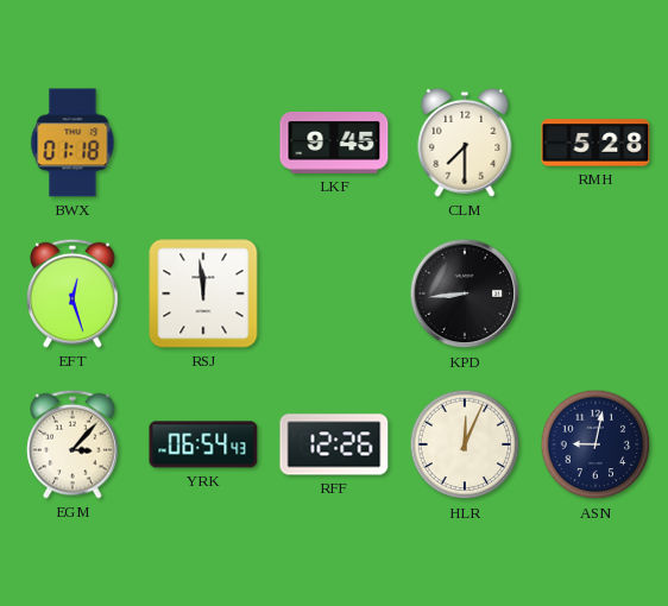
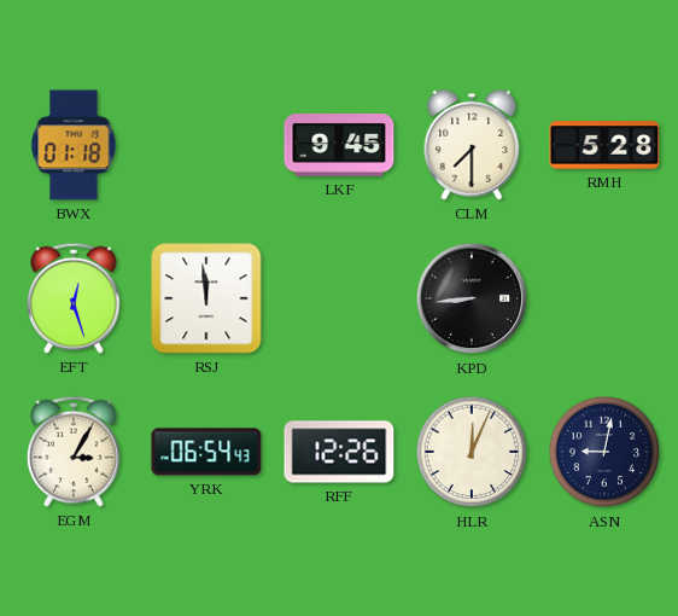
EGM: 3:07 -> 3:05
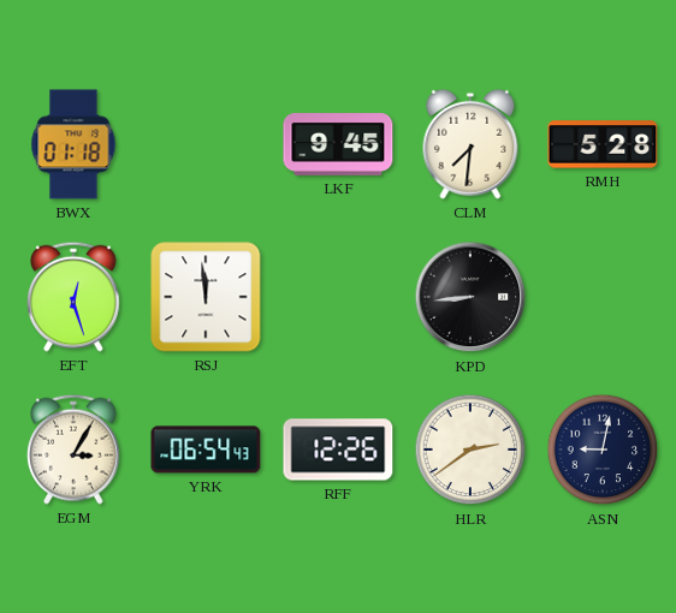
CLM: 7:30 -> 7:31
HLR: 12:04 -> 2:39
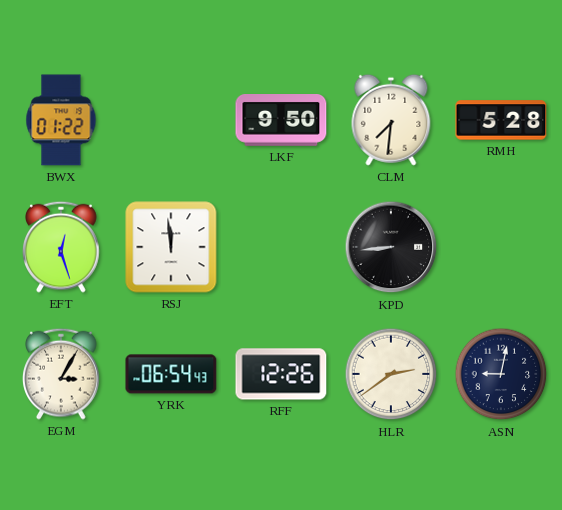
BWX: 01:18 -> 01:22
LKF: 9:45 -> 9:50
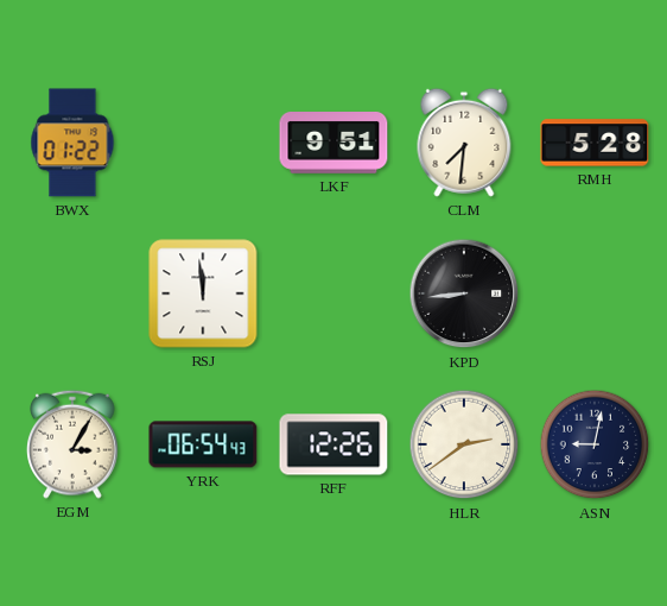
LKF: 9:50 -> 9:51
EFT: 12:27 -> none
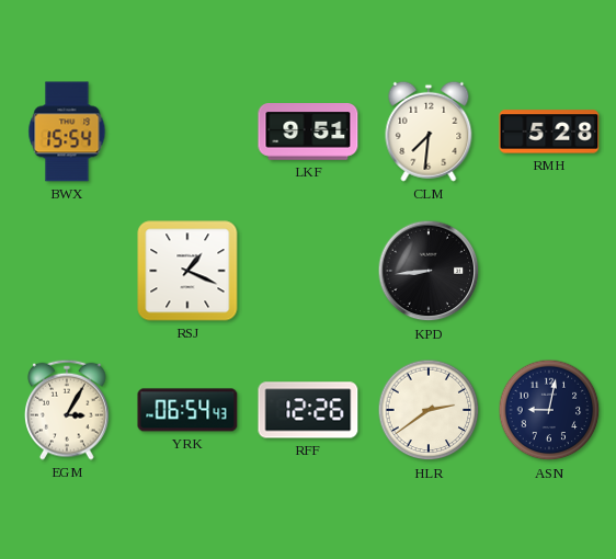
BWX: 01:22 -> 15:54
RSJ: 11:59 -> 1:19
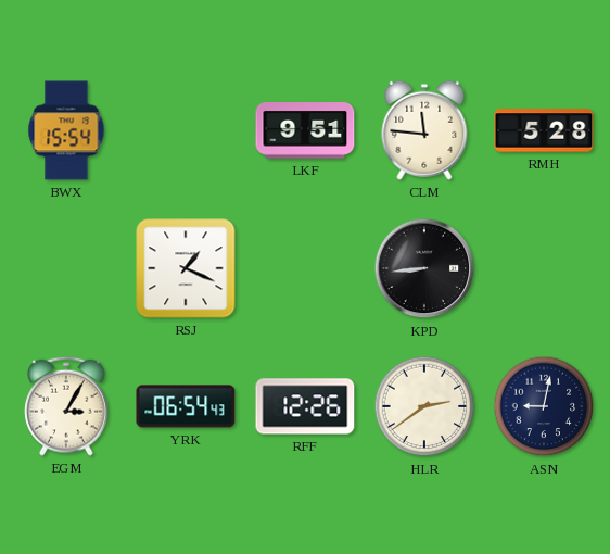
CLM: 7:31 -> 11:46
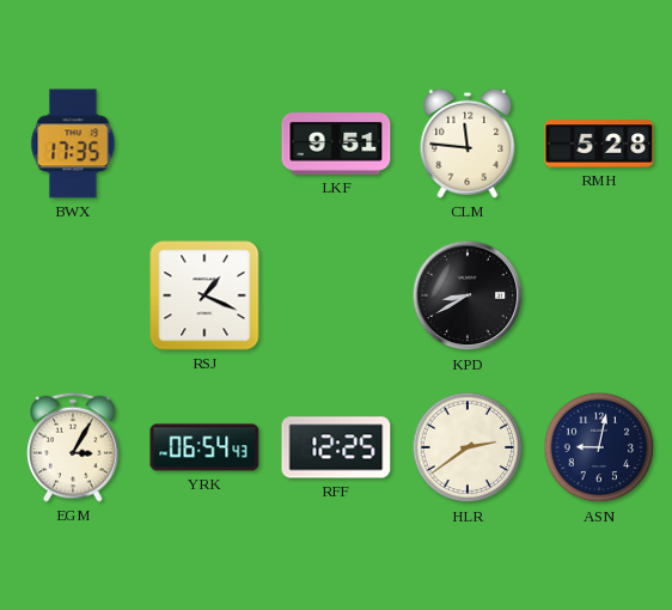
BWX: 15:54 -> 17:35
KPD: 8:44 -> 8:40
RFF: 12:26 -> 12:25
